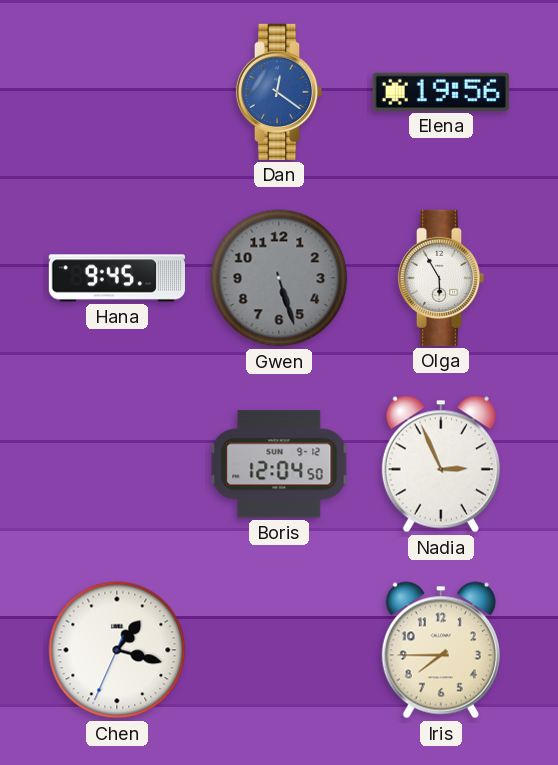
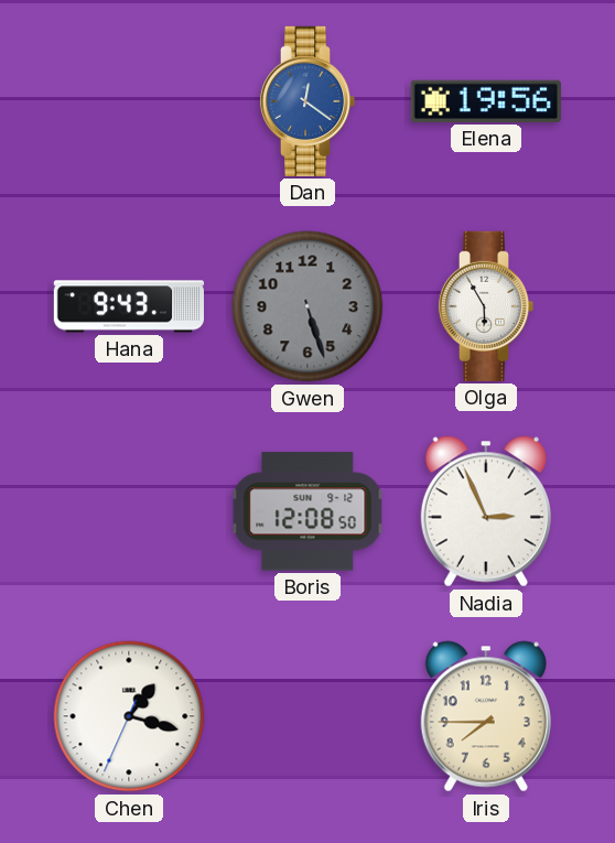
Hana: 9:45 -> 9:43
Boris: 12:04 -> 12:08
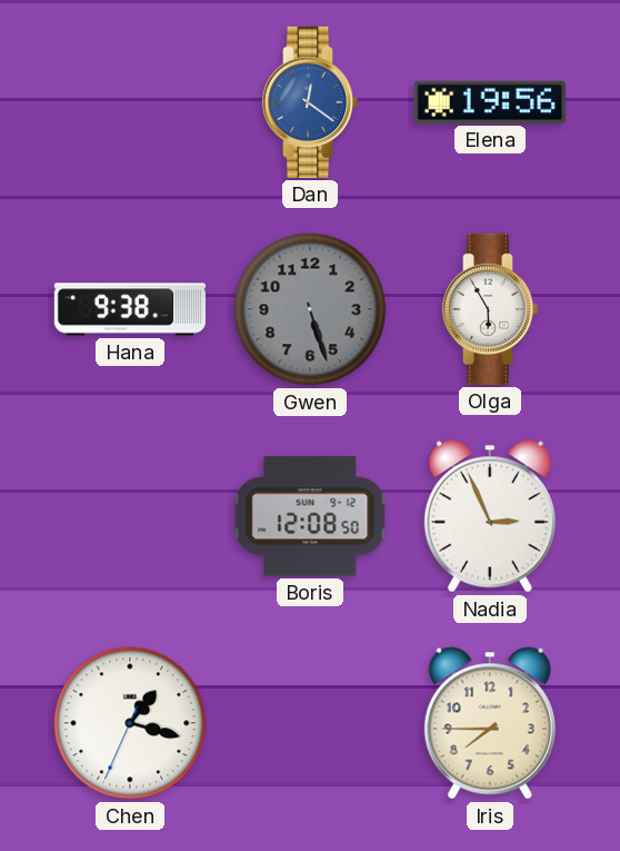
Hana: 9:43 -> 9:38
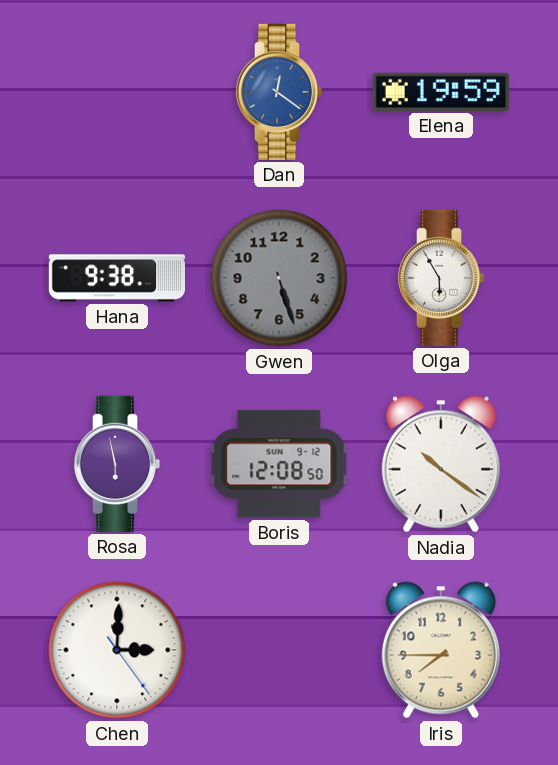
Elena: 19:56 -> 19:59
Rosa: none -> 5:58
Nadia: 2:56 -> 10:21
Chen: 1:17 -> 3:00
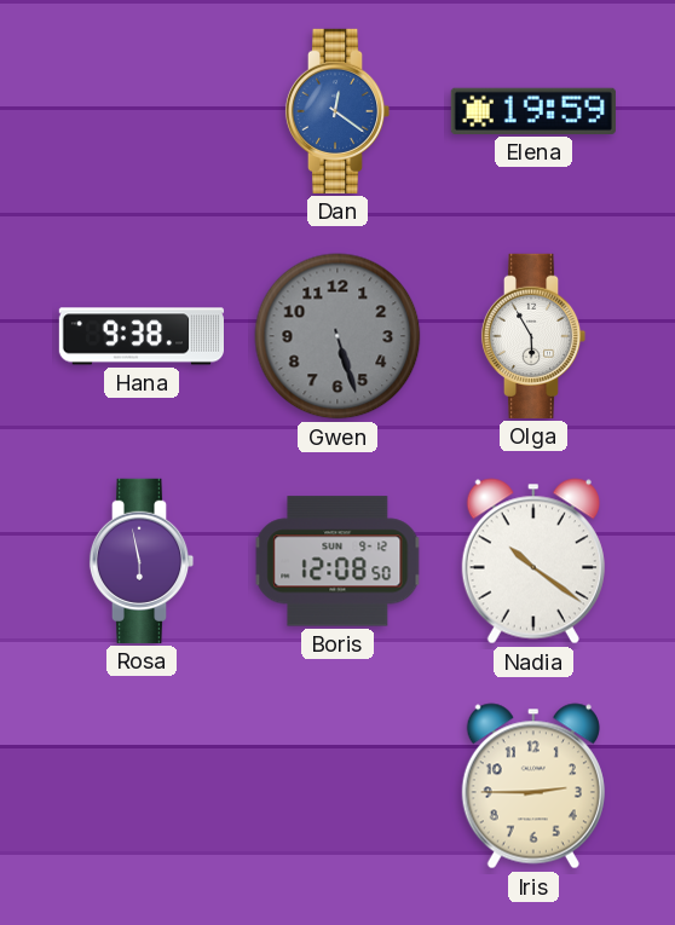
Chen: 3:00 -> none
Iris: 7:45 -> 2:45
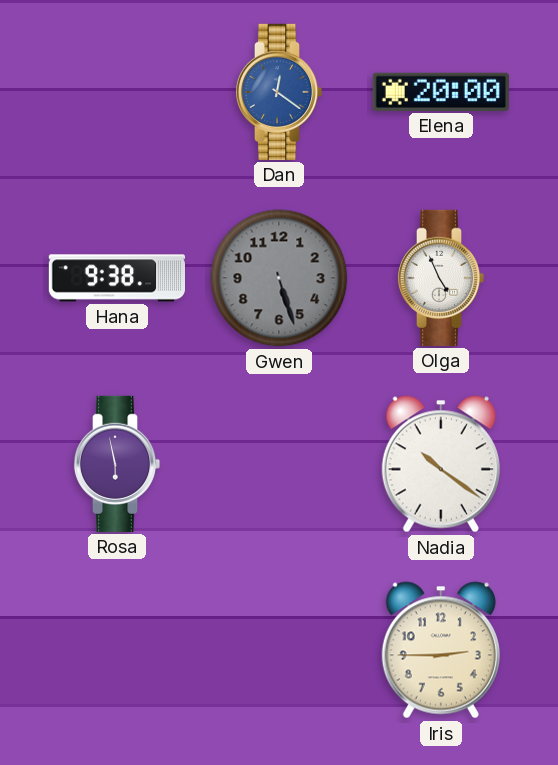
Elena: 19:59 -> 20:00
Olga: 5:55 -> 4:56
Boris: 12:08 -> none
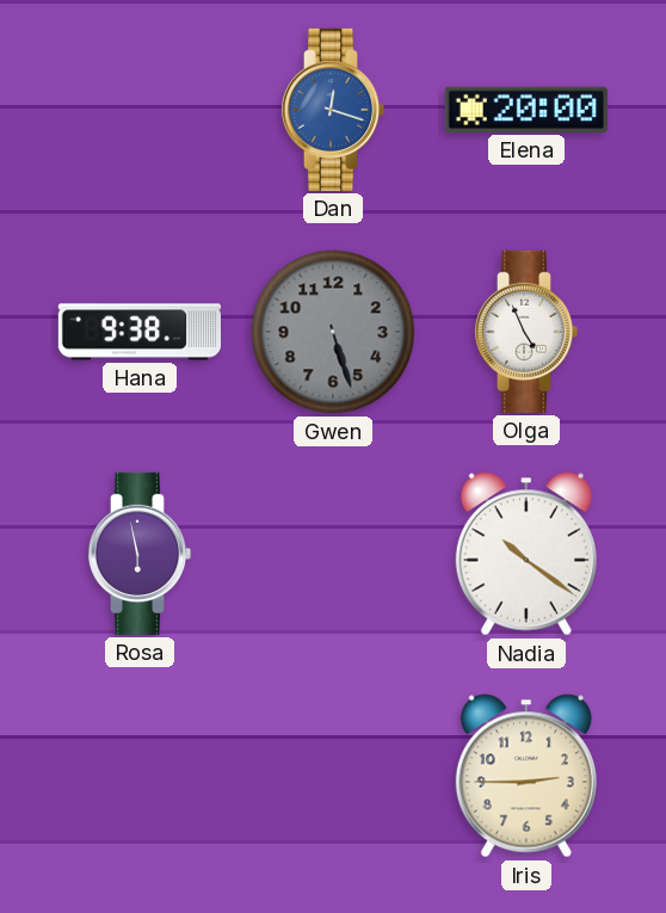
Dan: 12:21 -> 12:18
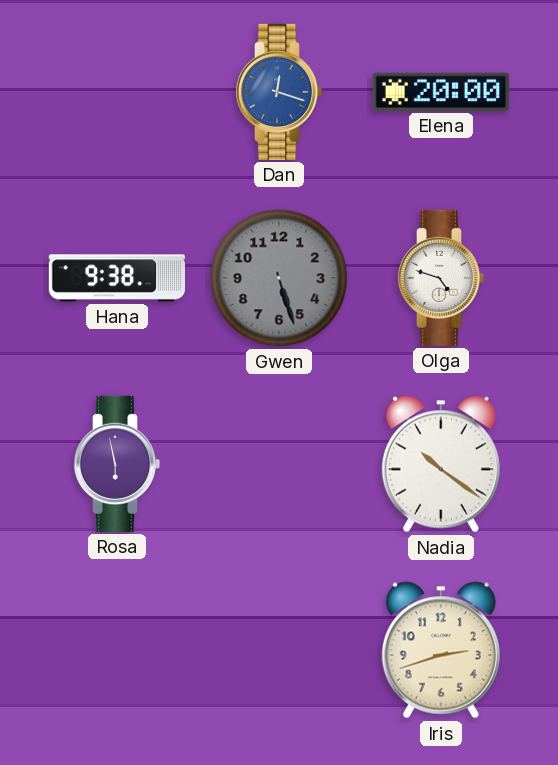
Olga: 4:56 -> 4:48
Iris: 2:45 -> 2:42
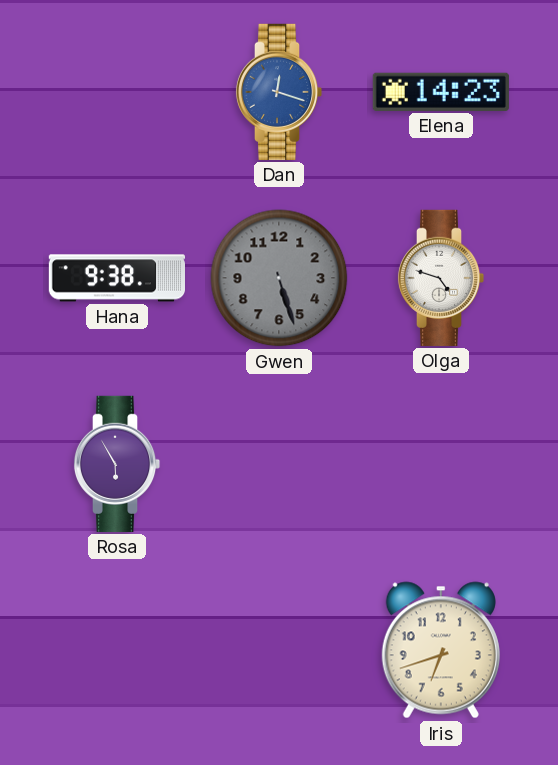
Elena: 20:00 -> 14:23
Rosa: 5:58 -> 5:55
Nadia: 10:21 -> none
Iris: 2:42 -> 6:42
